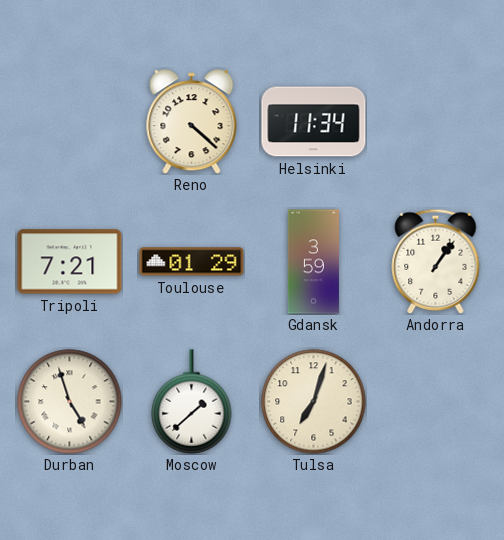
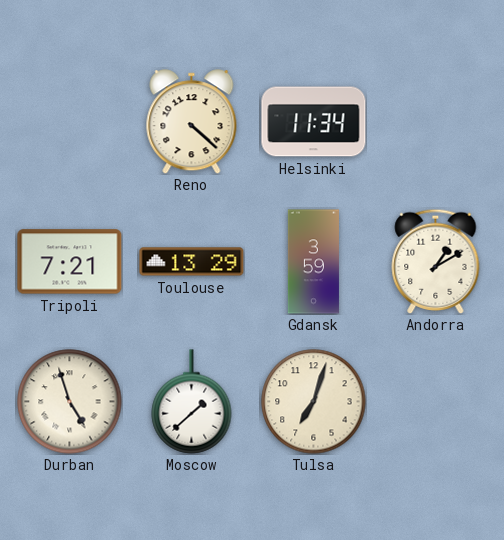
Toulouse: 01:29 -> 13:29
Andorra: 1:06 -> 1:10
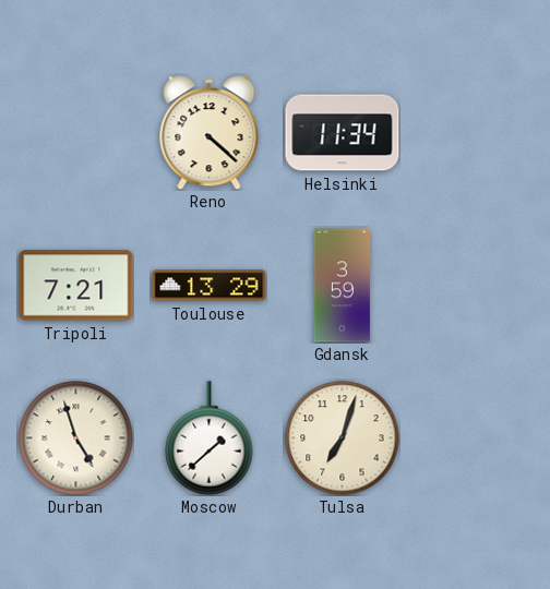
Andorra: 1:10 -> none
